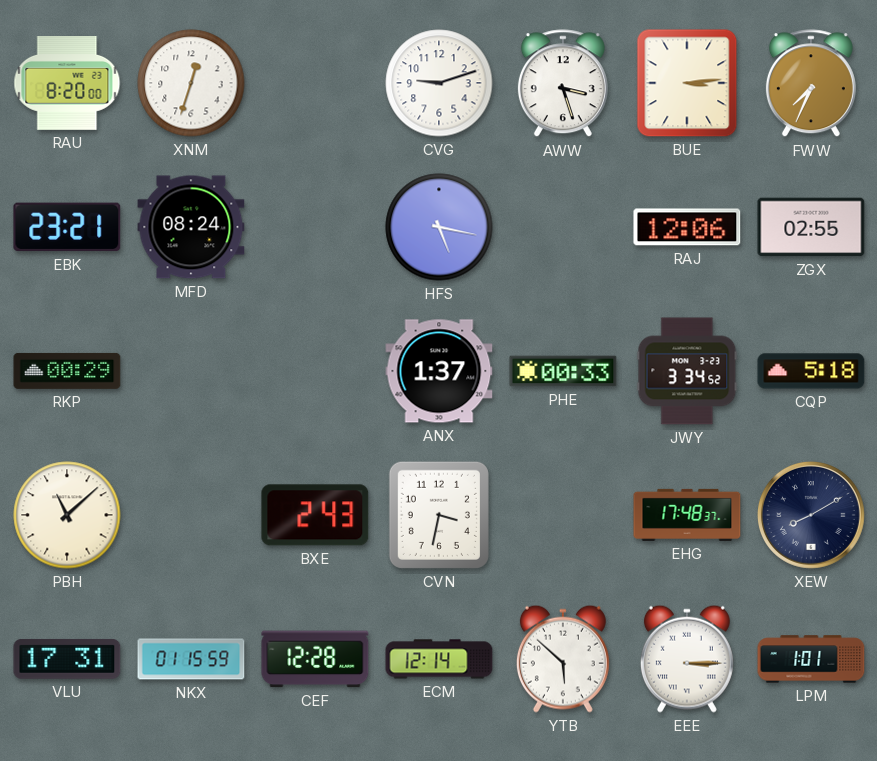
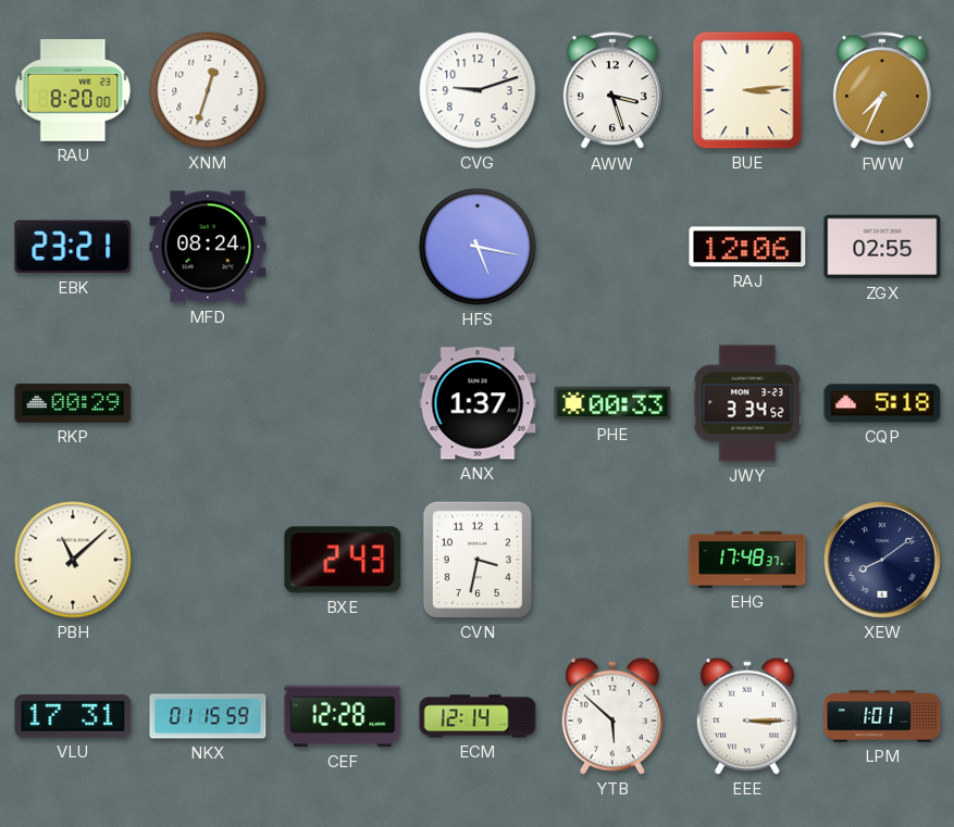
XEW: 8:10 -> 8:09
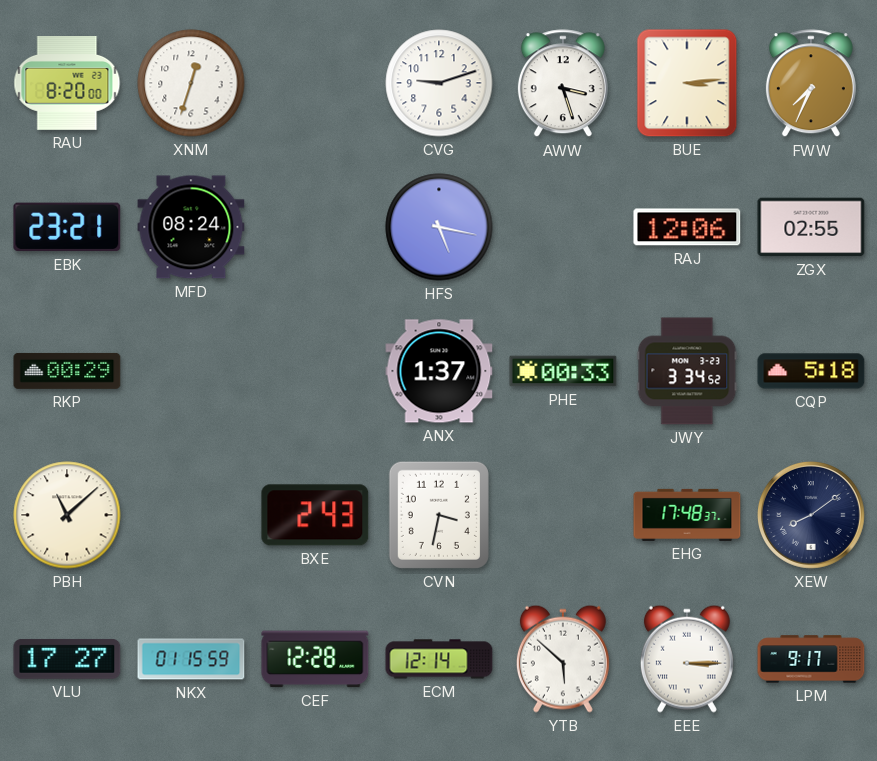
VLU: 17:31 -> 17:27
LPM: 1:01 -> 9:17
